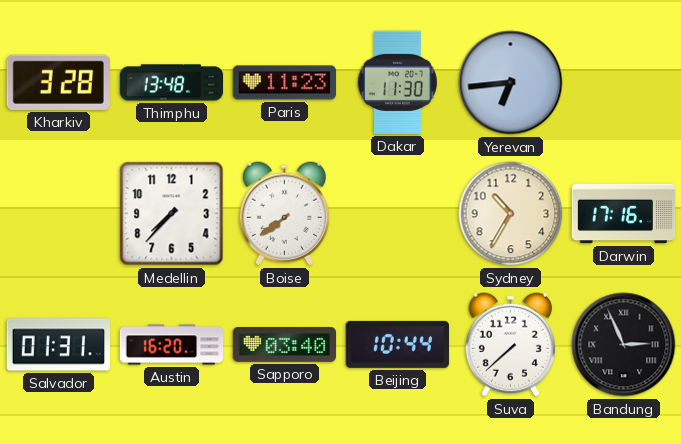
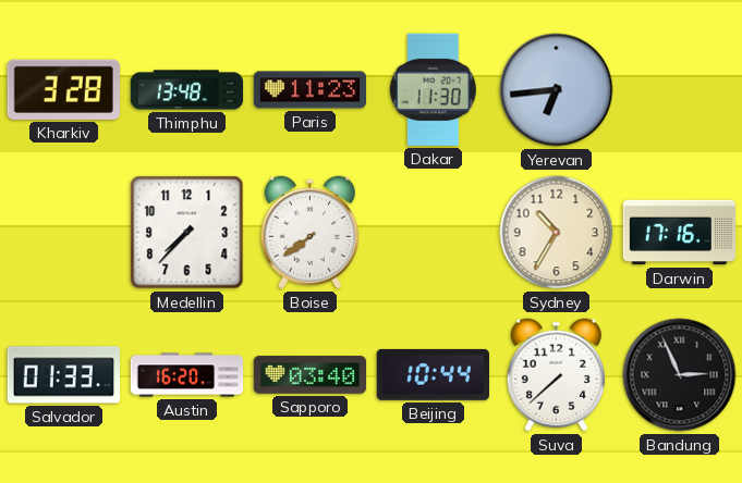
Salvador: 01:31 -> 01:33
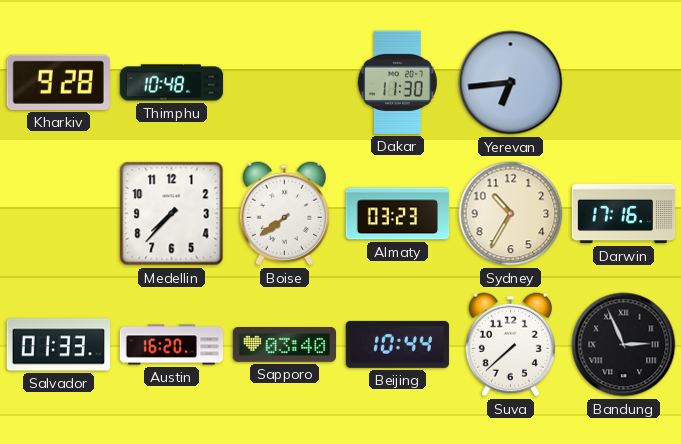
Kharkiv: 3:28 -> 9:28
Thimphu: 13:48 -> 10:48
Paris: 11:23 -> none
Almaty: none -> 03:23
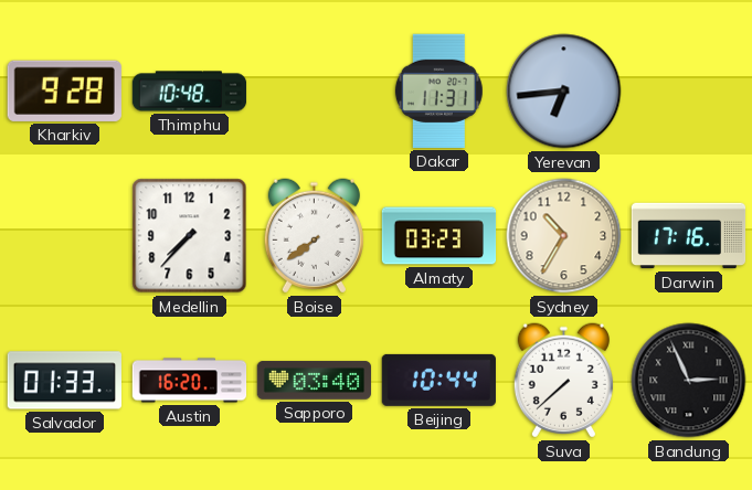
Dakar: 11:30 -> 11:31
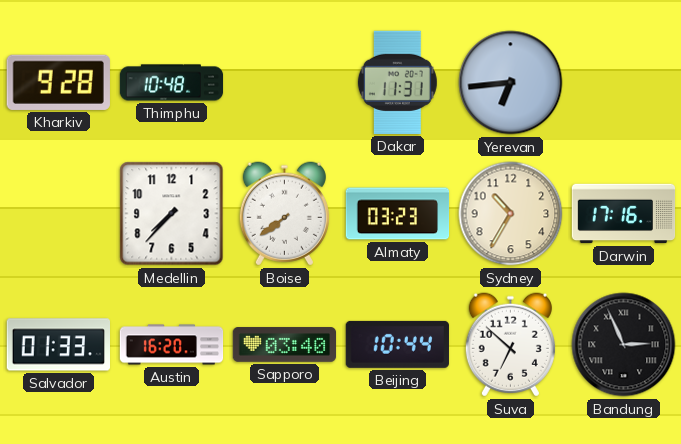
Suva: 7:38 -> 6:52
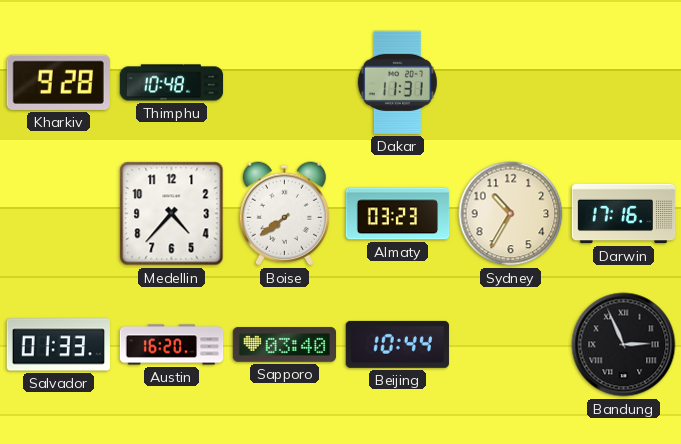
Yerevan: 6:44 -> none
Medellin: 7:37 -> 4:37
Suva: 6:52 -> none
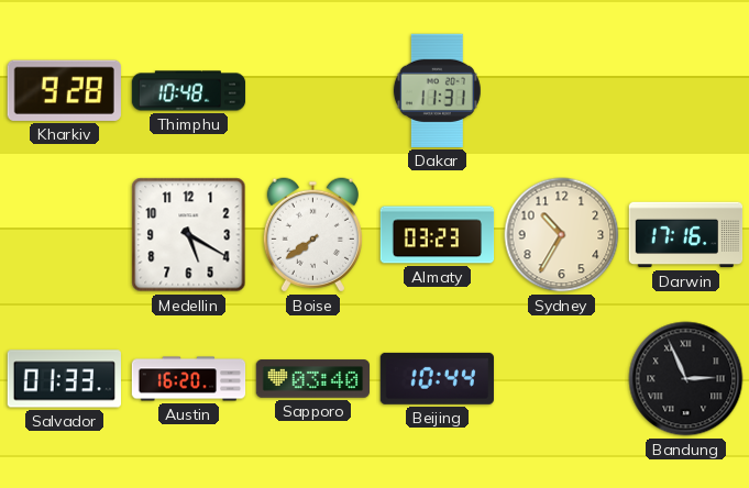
Medellin: 4:37 -> 5:20
